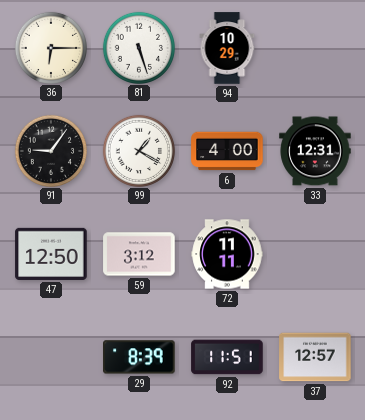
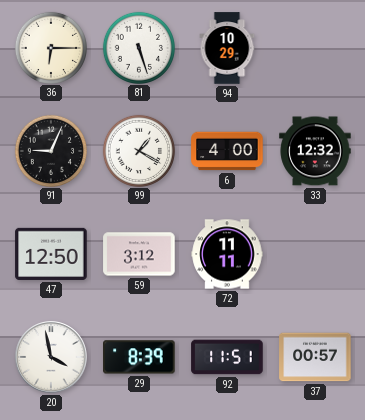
91: 9:06 -> 9:04
33: 12:31 -> 12:32
20: none -> 3:58
37: 12:57 -> 00:57
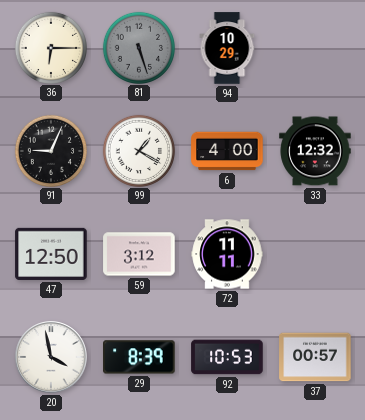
81 dial: white -> grey
92: 11:51 -> 10:53
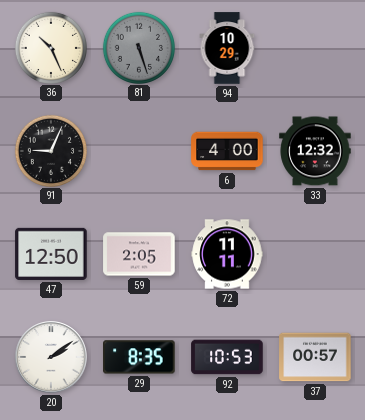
36: 6:15 -> 10:26
99: 1:20 -> none
59: 3:12 -> 2:05
20: 3:58 -> 2:09
29: 8:39 -> 8:35
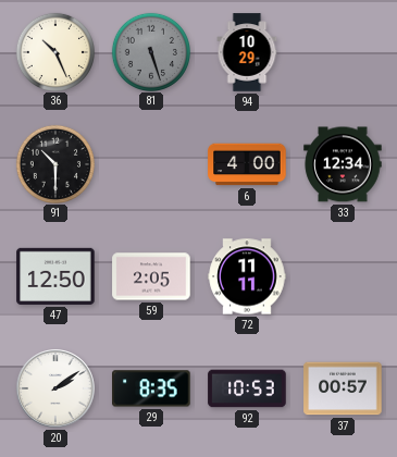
91: 9:04 -> 10:30
33: 12:32 -> 12:34
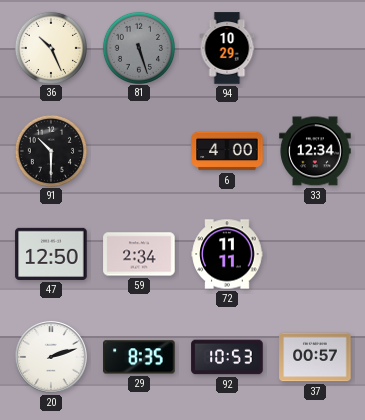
59: 2:05 -> 2:34
20: 2:09 -> 2:12
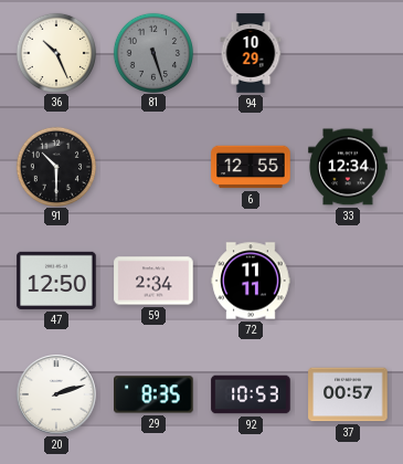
6: 4:00 -> 12:55
